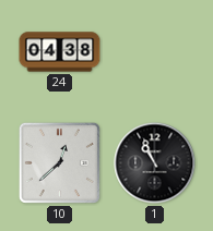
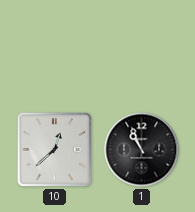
24: 04:38 -> none
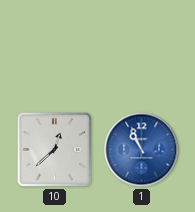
1 dial: black -> blue
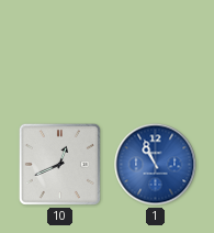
10: 12:38 -> 12:41
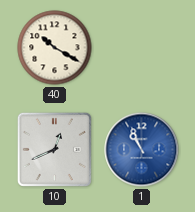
40: none -> 10:20
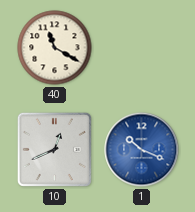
40: 10:20 -> 11:20
1: 10:56 -> 10:19
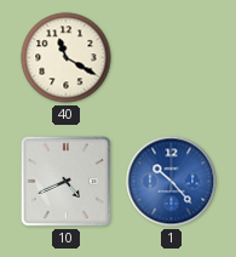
10: 12:41 -> 4:41
1: 10:19 -> 10:23
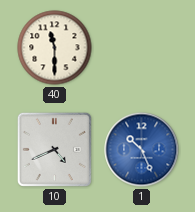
40: 11:20 -> 11:30
1: 10:23 -> 10:26
